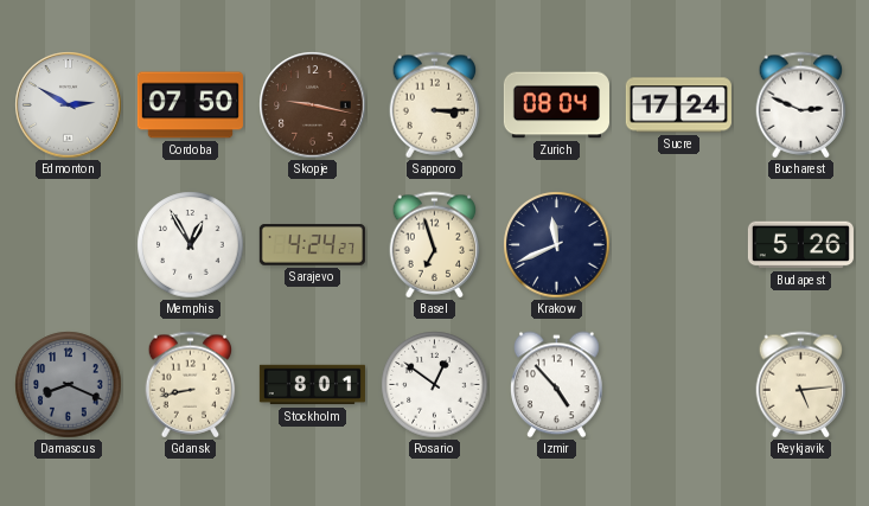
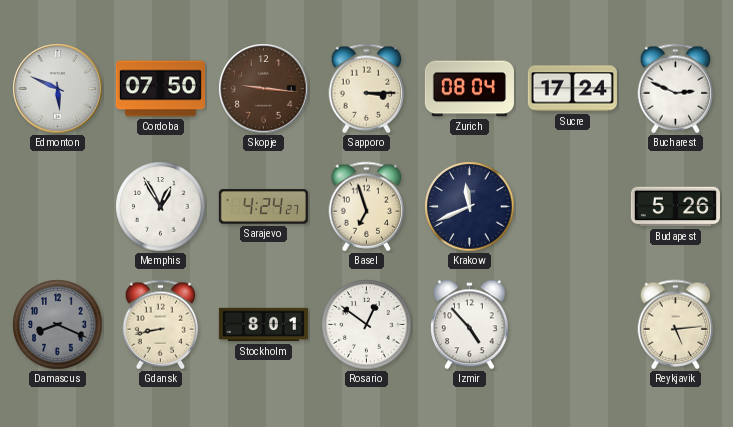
Edmonton: 2:50 -> 5:49
Skopje: 9:17 -> 9:16
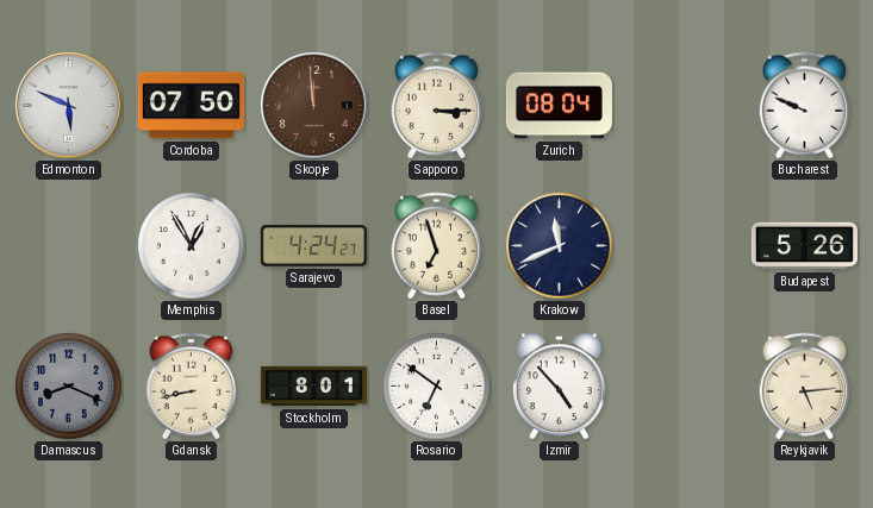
Skopje: 9:16 -> 11:59
Sucre: 17:24 -> none
Bucharest: 2:49 -> 9:49
Rosario: 12:51 -> 6:51
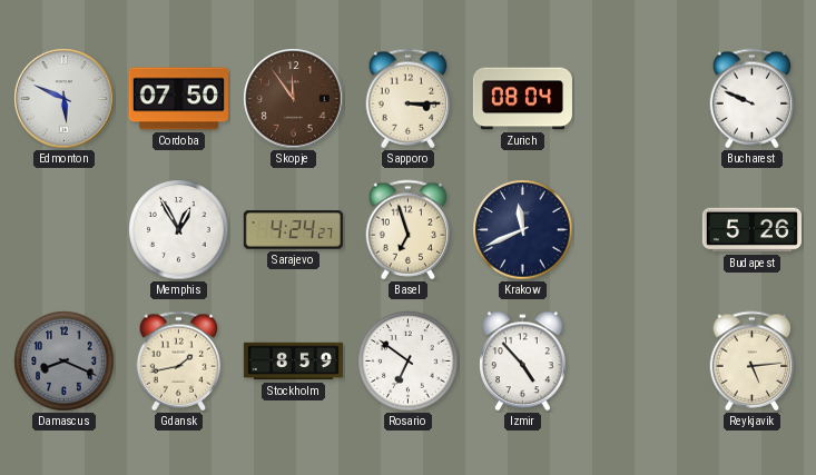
Skopje: 11:59 -> 11:54
Gdansk: 8:43 -> 1:43
Stockholm: 8:01 -> 8:59
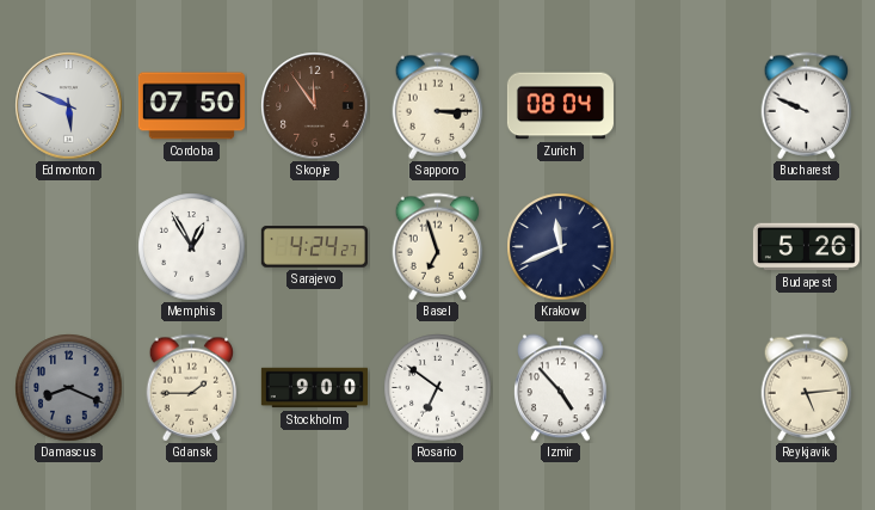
Gdansk: 1:43 -> 1:45
Stockholm: 8:59 -> 9:00
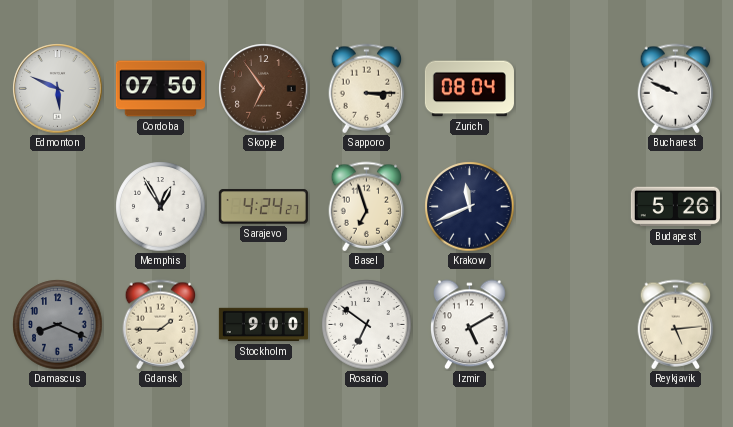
Skopje: 11:54 -> 6:54
Izmir: 4:53 -> 5:10
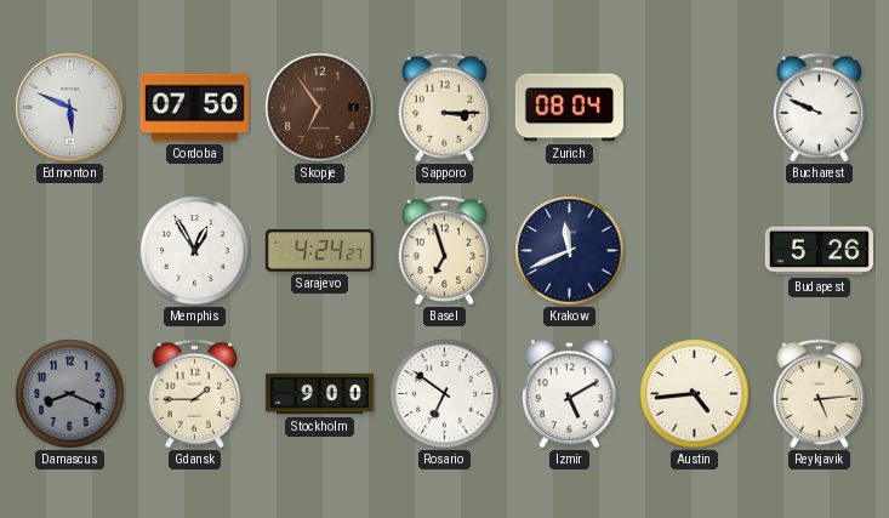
Austin: none -> 4:44
